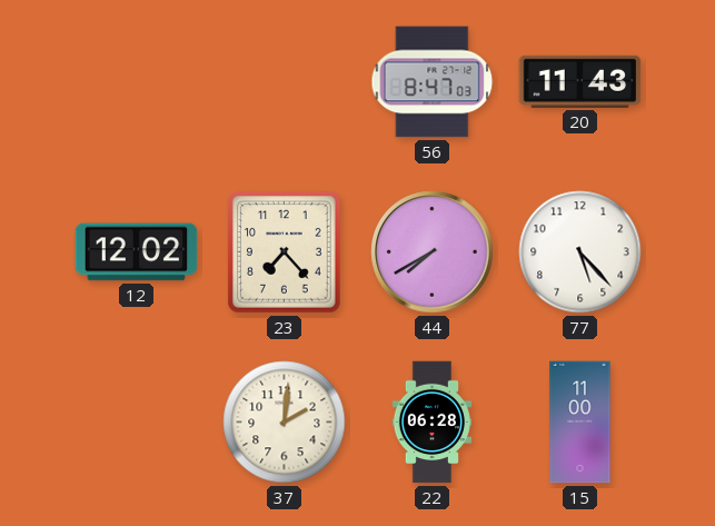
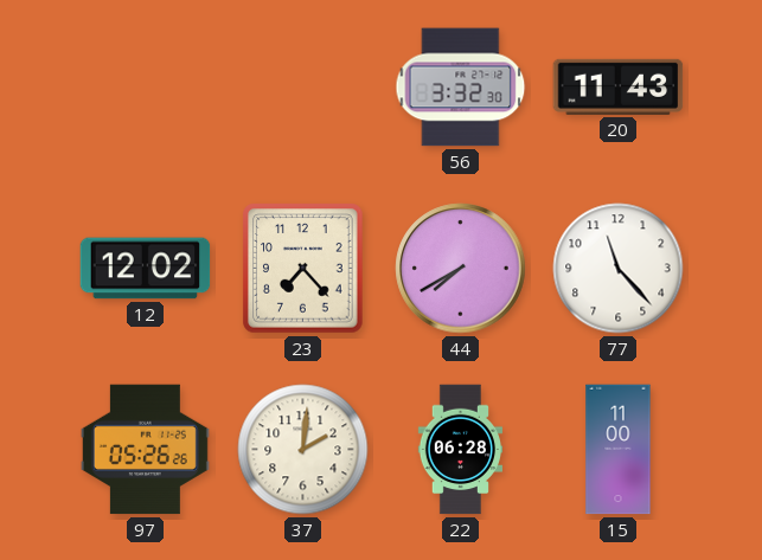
56: 8:47 -> 3:32
77: 5:23 -> 11:23
97: none -> 05:26
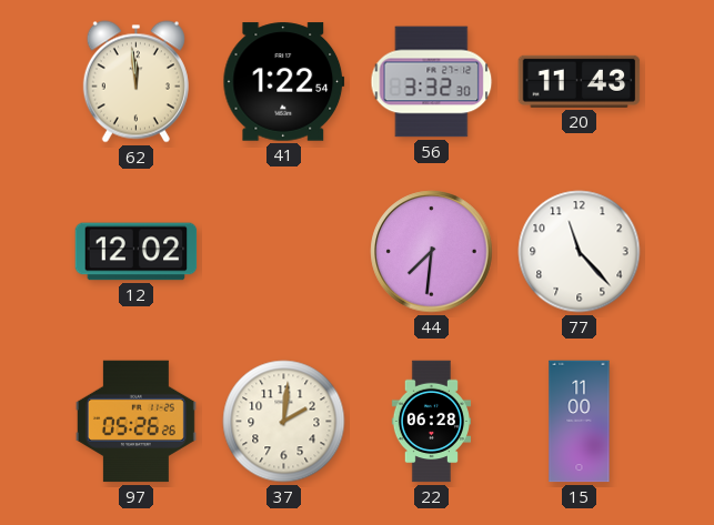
62: none -> 11:59
41: none -> 1:22
23: 7:23 -> none
44: 7:40 -> 7:31
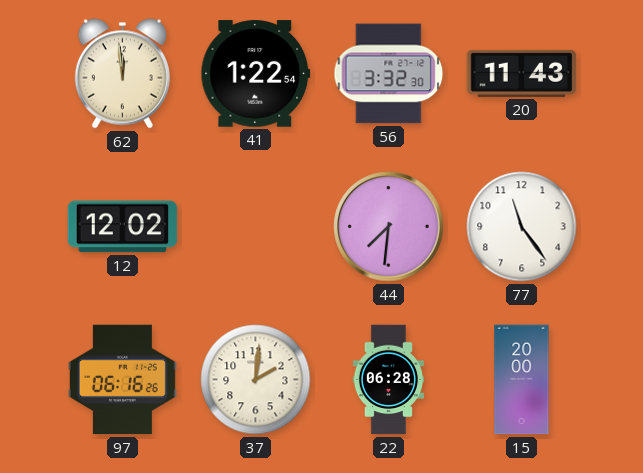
77: 11:23 -> 11:24
97: 05:26 -> 06:16
15: 11:00 -> 20:00
